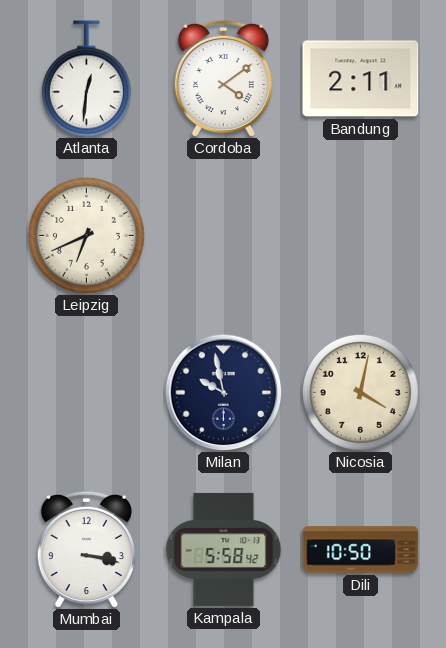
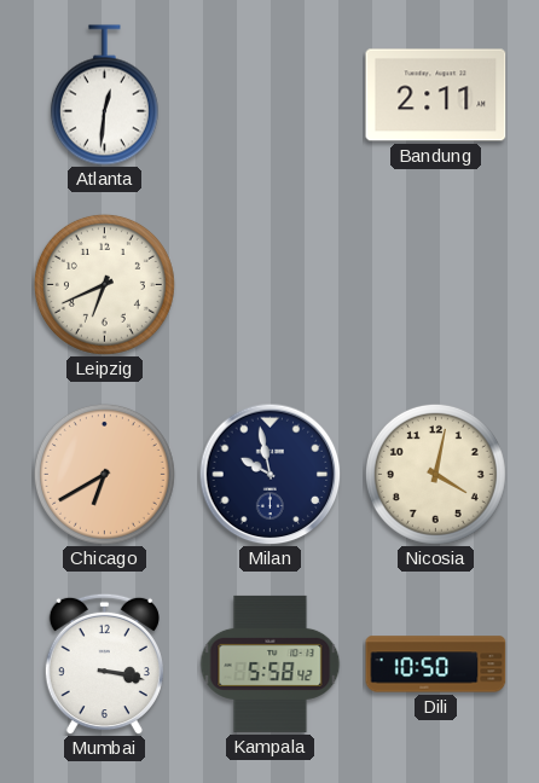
Cordoba: 4:09 -> none
Chicago: none -> 6:40
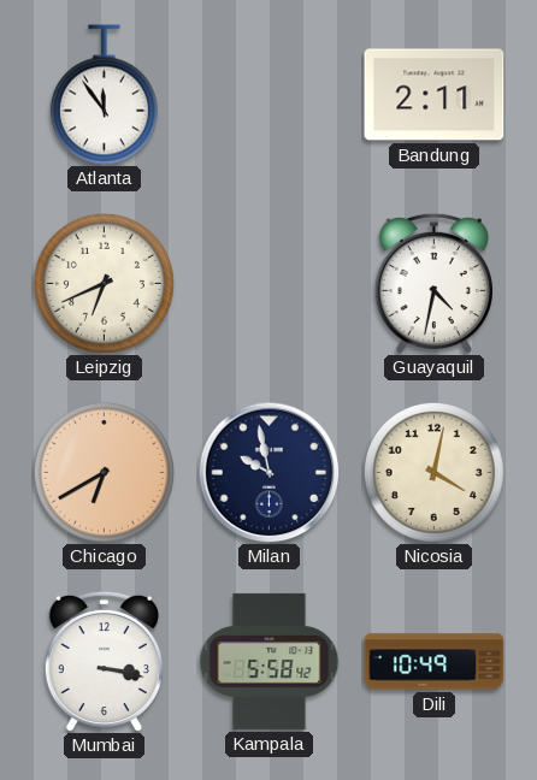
Atlanta: 12:31 -> 11:54
Guayaquil: none -> 4:32
Dili: 10:50 -> 10:49
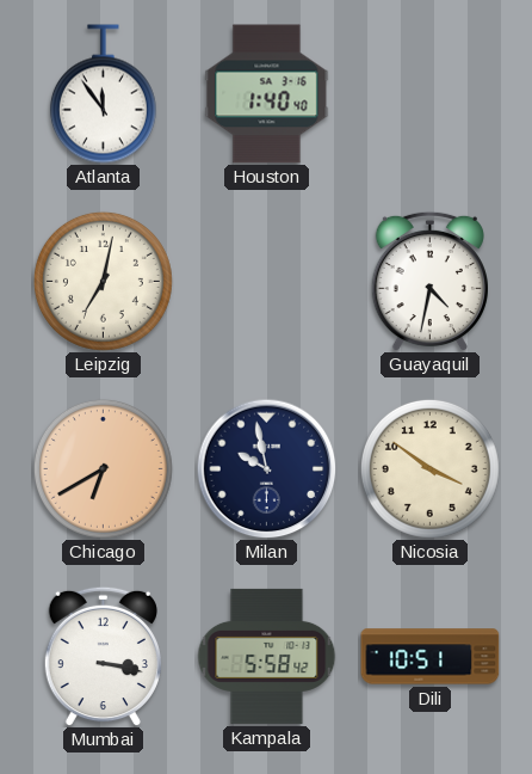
Houston: none -> 1:40
Bandung: 2:11 -> none
Leipzig: 6:41 -> 7:02
Nicosia: 4:02 -> 3:51
Dili: 10:49 -> 10:51
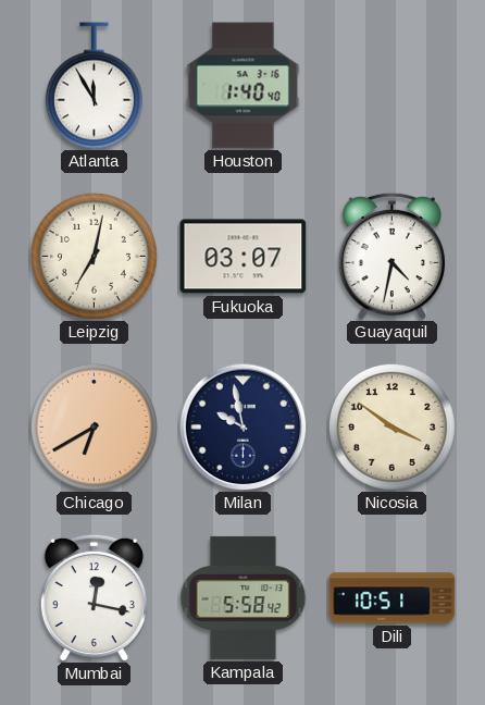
Atlanta: 11:54 -> 11:55
Fukuoka: none -> 03:07
Mumbai: 3:17 -> 12:17
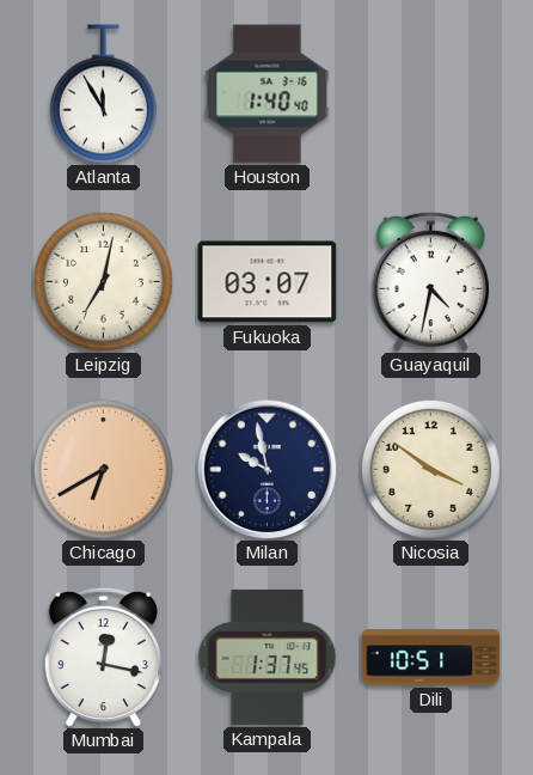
Kampala: 5:58 -> 1:37
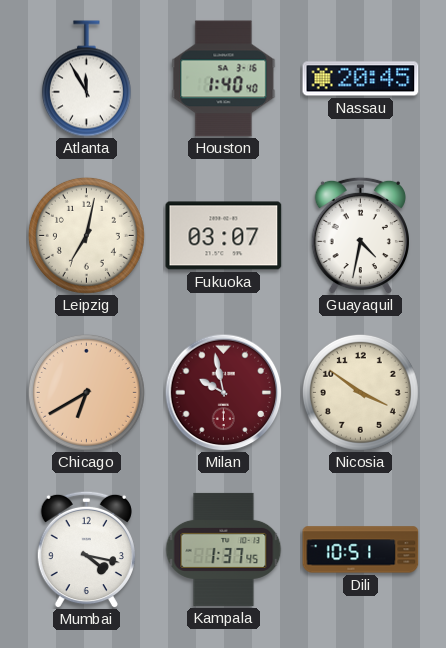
Nassau: none -> 20:45
Milan dial: navy -> burgundy
Mumbai: 12:17 -> 4:17
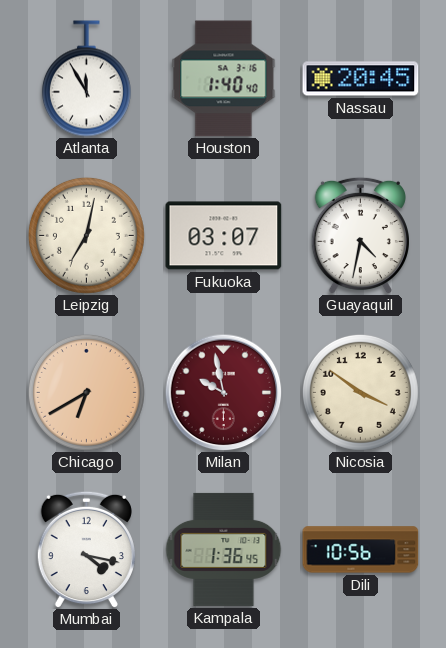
Kampala: 1:37 -> 1:36
Dili: 10:51 -> 10:56
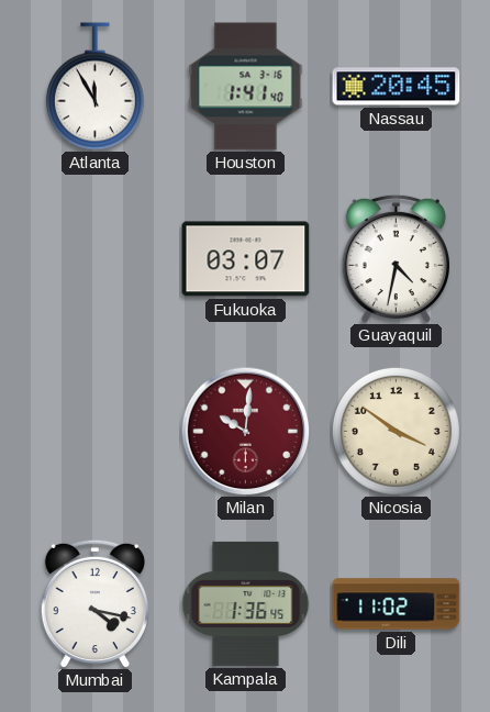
Houston: 1:40 -> 1:41
Leipzig: 7:02 -> none
Chicago: 6:40 -> none
Milan: 9:58 -> 10:01
Dili: 10:56 -> 11:02
